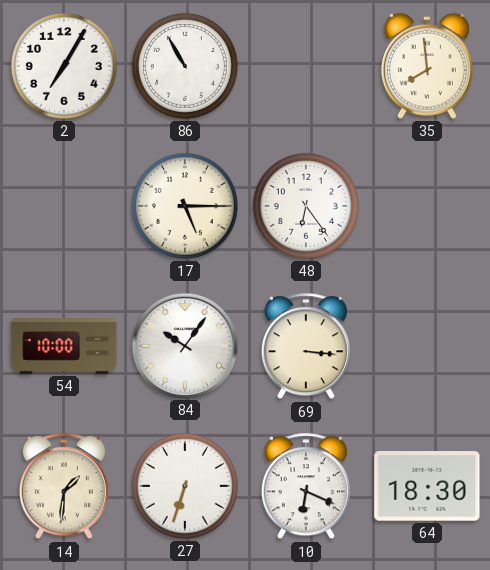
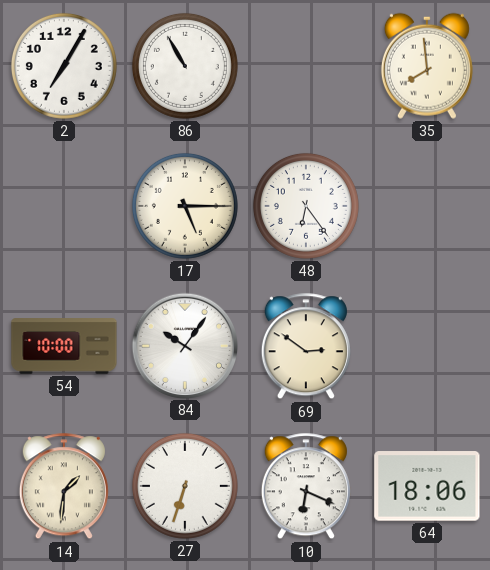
69: 3:16 -> 2:51
64: 18:30 -> 18:06
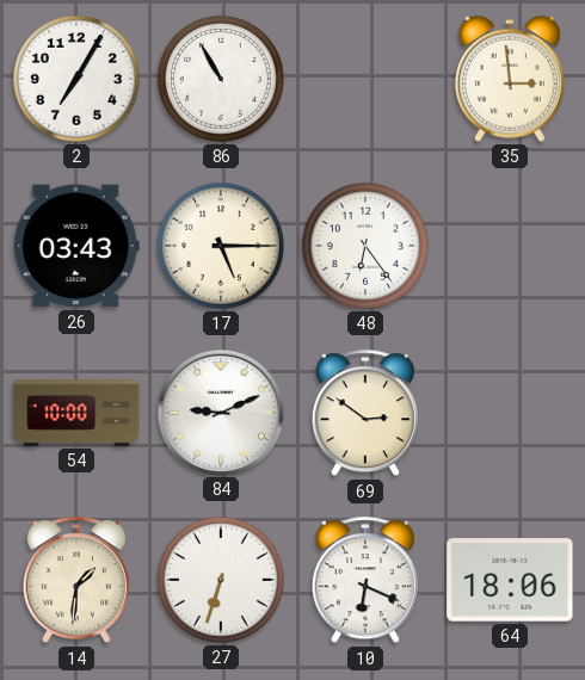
35: 7:59 -> 2:59
26: none -> 03:43
84: 10:06 -> 9:11
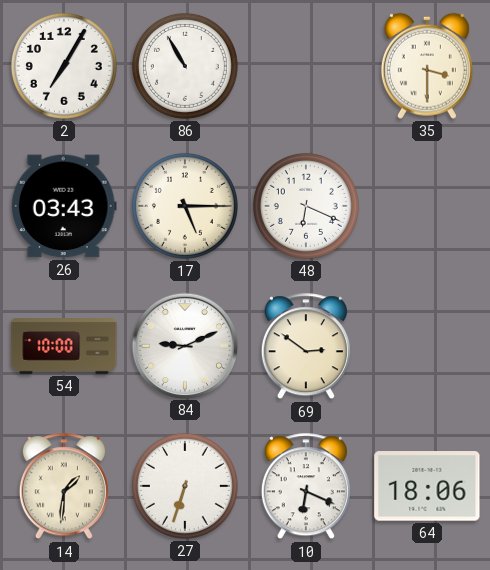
35: 2:59 -> 3:30
48: 6:24 -> 6:19
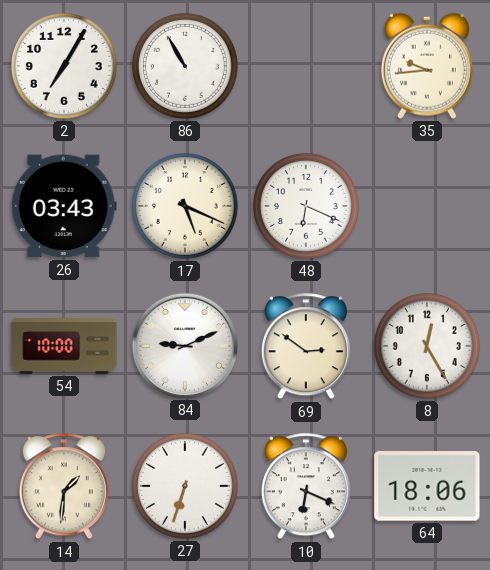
35: 3:30 -> 9:44
17: 5:15 -> 5:19
8: none -> 12:25
